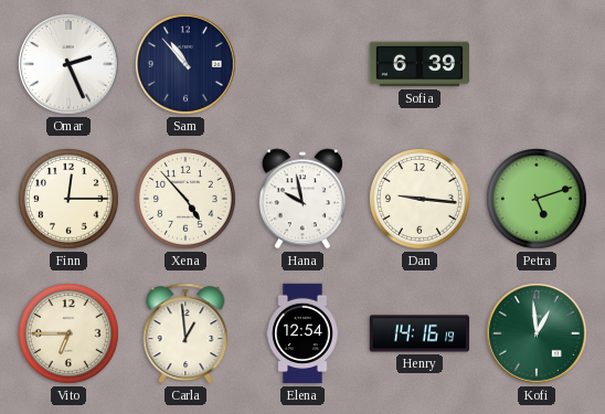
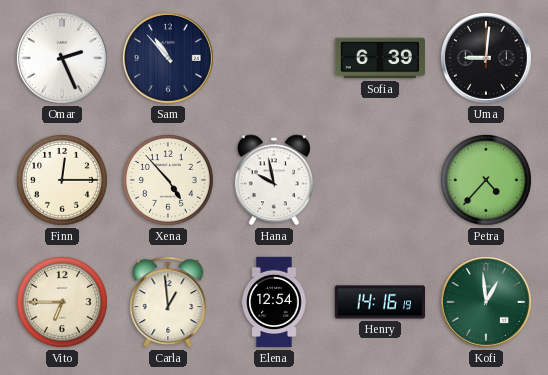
Uma: none -> 9:01
Dan: 9:16 -> none
Petra: 5:12 -> 4:37
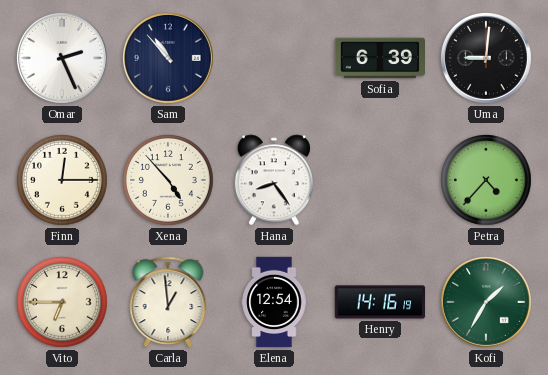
Hana: 9:58 -> 8:24
Kofi: 12:59 -> 1:35
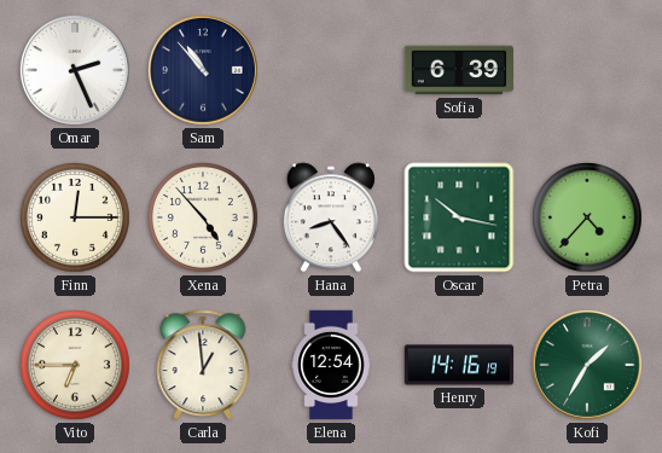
Uma: 9:01 -> none
Oscar: none -> 10:17
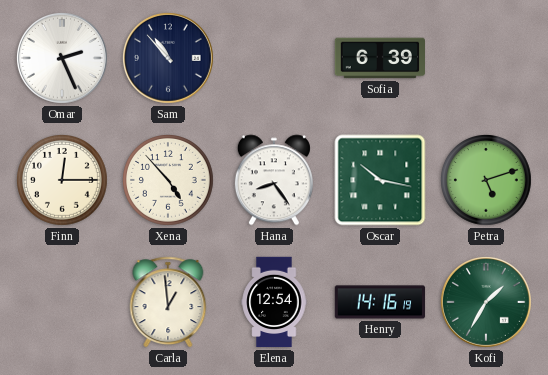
Petra: 4:37 -> 5:12
Vito: 6:45 -> none
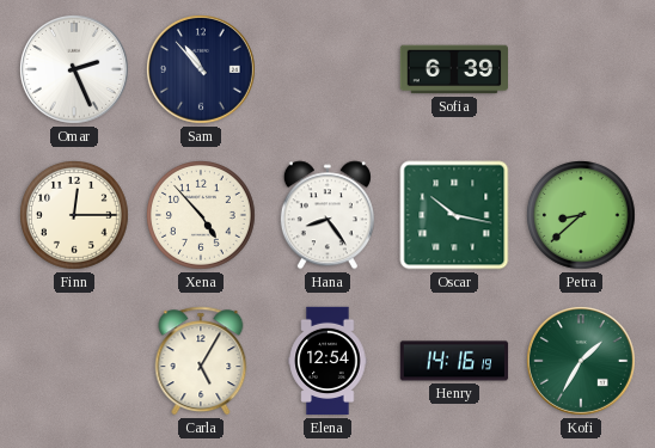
Petra: 5:12 -> 8:38
Carla: 12:59 -> 5:05
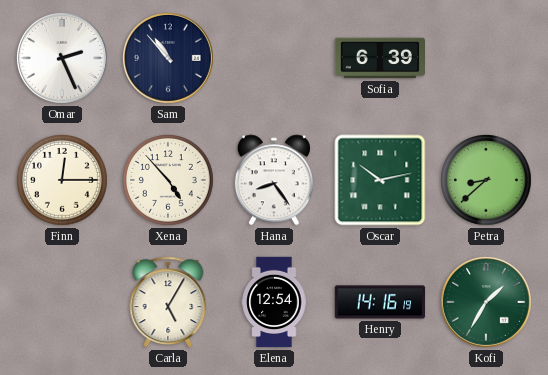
Oscar: 10:17 -> 10:13
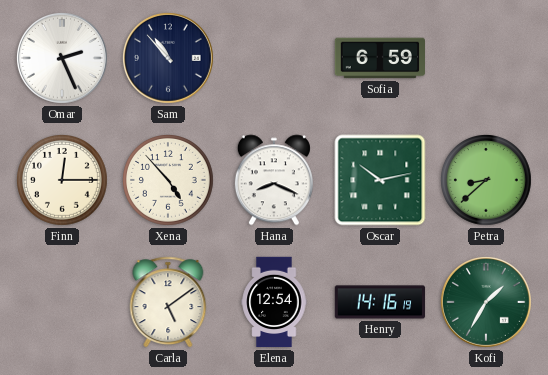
Sofia: 6:39 -> 6:59
Hana: 8:24 -> 8:19
Carla: 5:05 -> 5:09
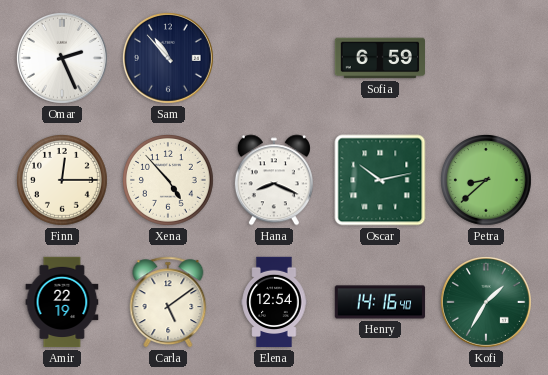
Amir: none -> 22:19
Henry: 14:16:19 -> 14:16:40
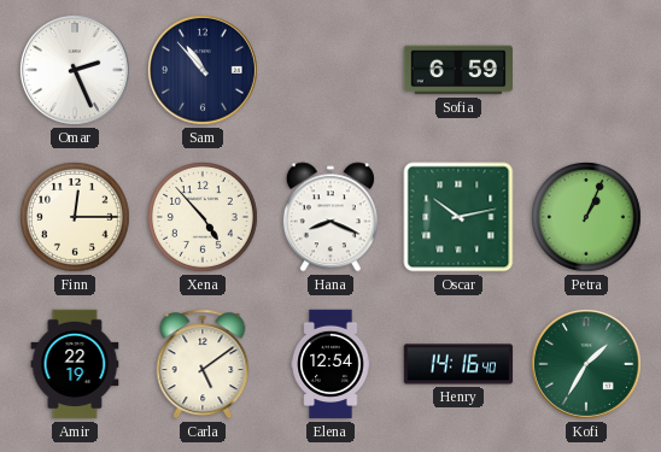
Petra: 8:38 -> 1:04
